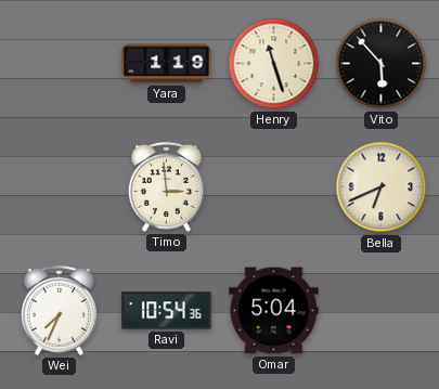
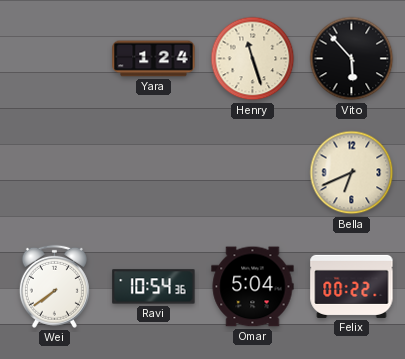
Yara: 1:19 -> 1:24
Timo: 2:59 -> none
Wei: 7:34 -> 7:39
Felix: none -> 00:22
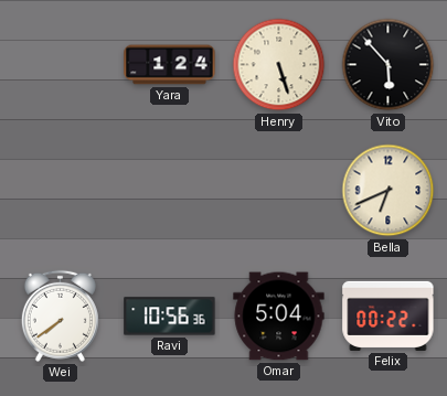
Henry: 11:27 -> 5:27
Ravi: 10:54 -> 10:56
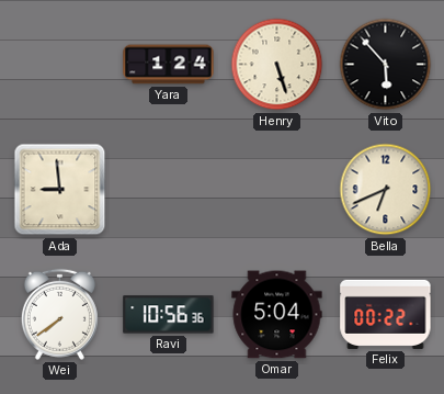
Ada: none -> 8:59
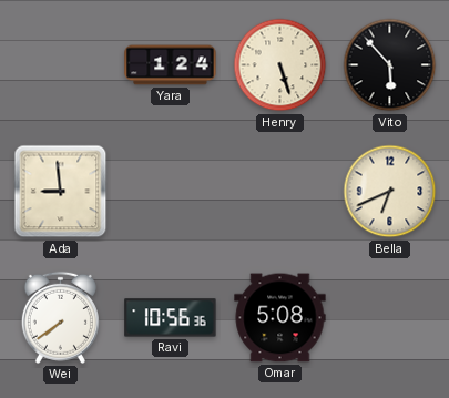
Omar: 5:04 -> 5:08
Felix: 00:22 -> none
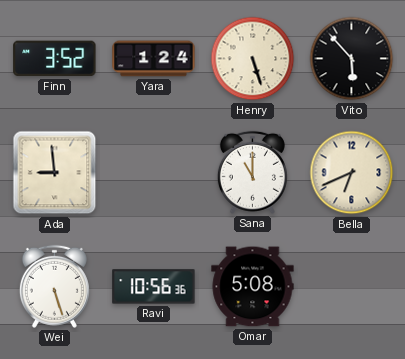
Finn: none -> 3:52
Sana: none -> 11:00
Wei: 7:39 -> 5:27
